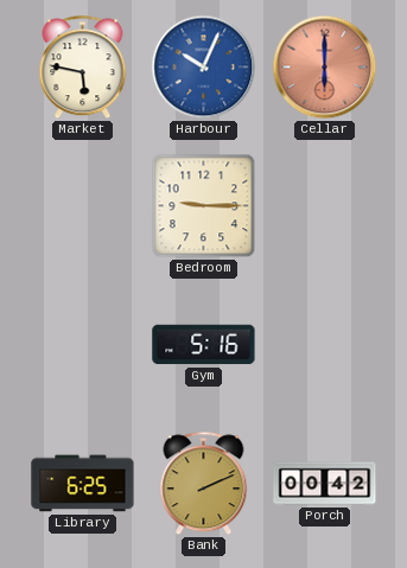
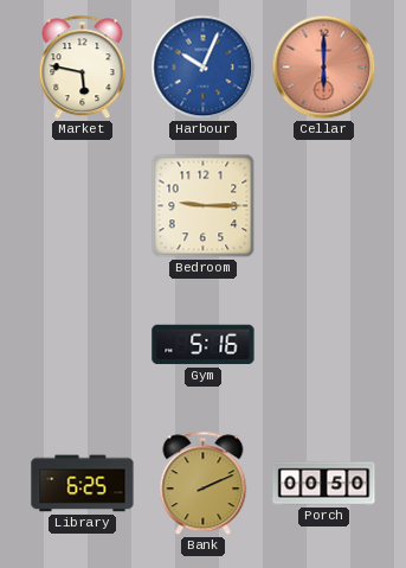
Porch: 00:42 -> 00:50
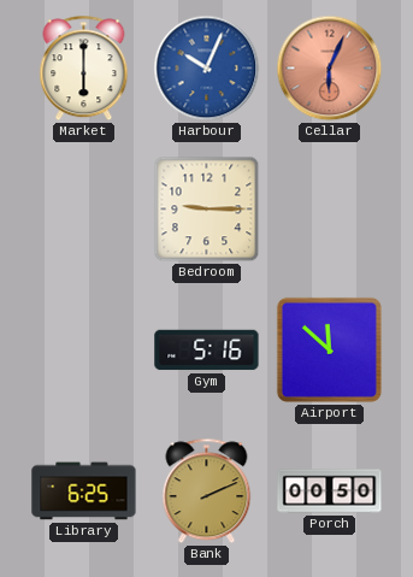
Market: 5:47 -> 6:00
Cellar: 6:00 -> 6:04
Airport: none -> 11:52
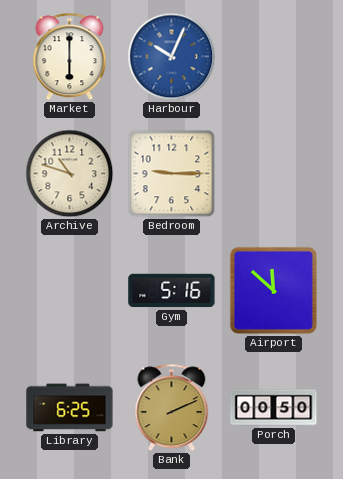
Cellar: 6:04 -> none
Archive: none -> 10:48
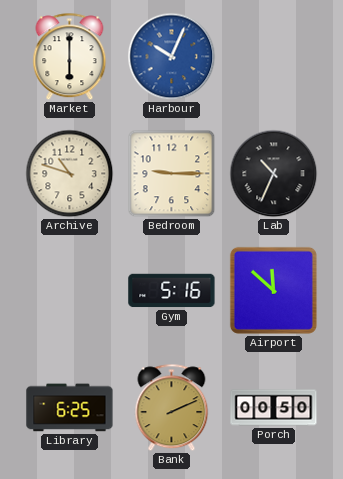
Lab: none -> 10:34
